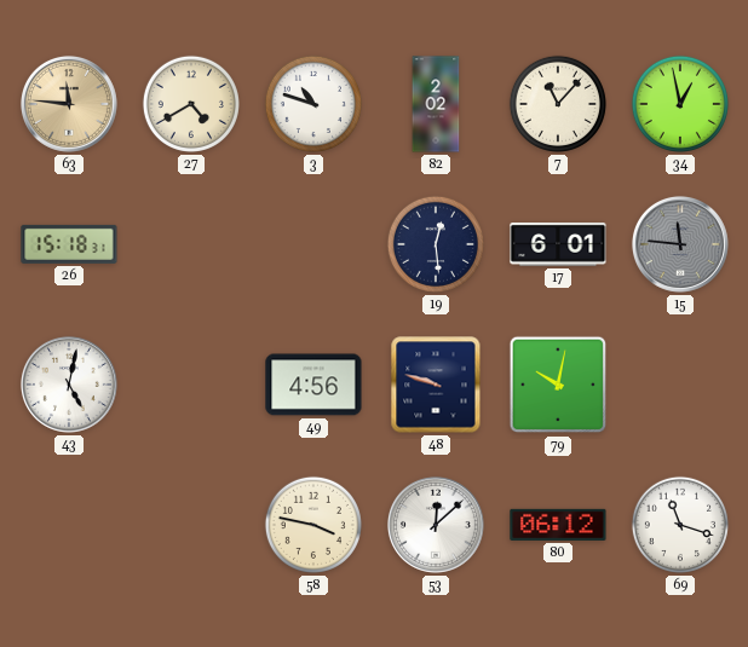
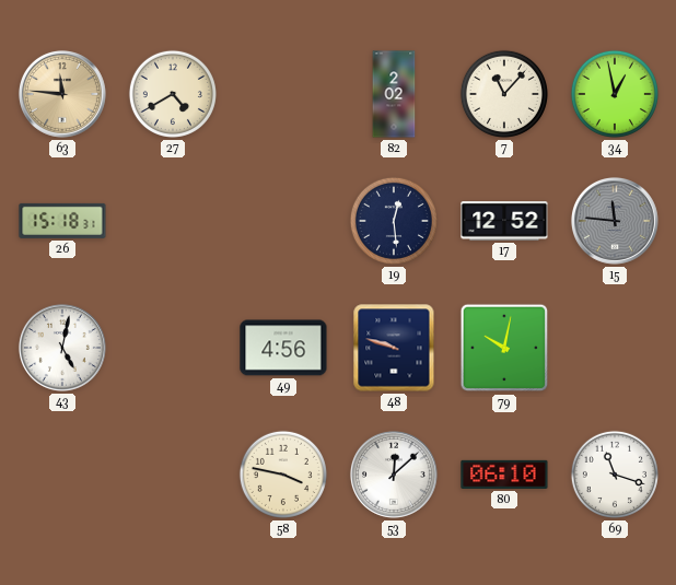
3: 10:48 -> none
17: 6:01 -> 12:52
80: 06:12 -> 06:10
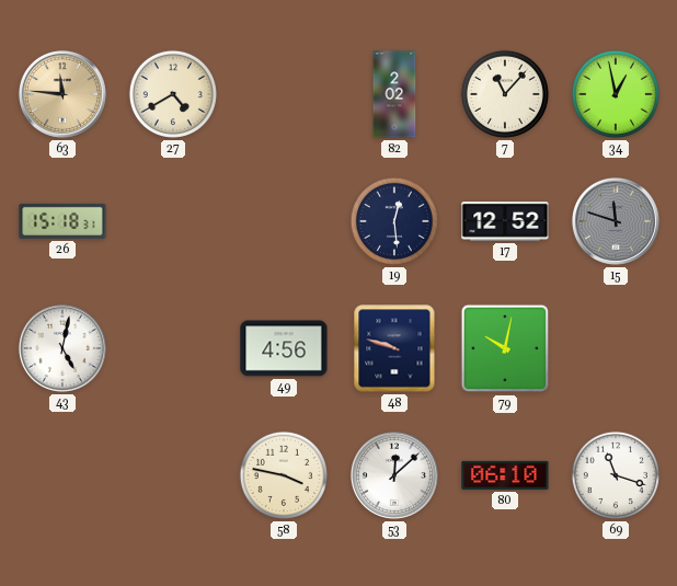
15: 11:46 -> 11:48
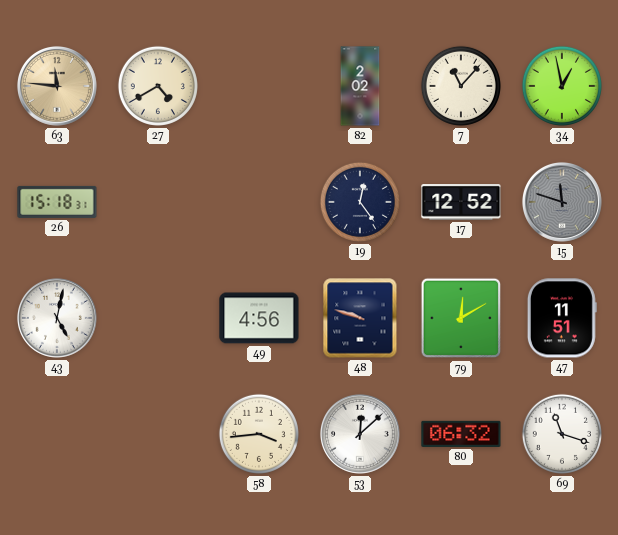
19: 12:29 -> 12:24
79: 10:02 -> 12:10
47: none -> 11:51
58: 3:47 -> 3:44
80: 06:10 -> 06:32
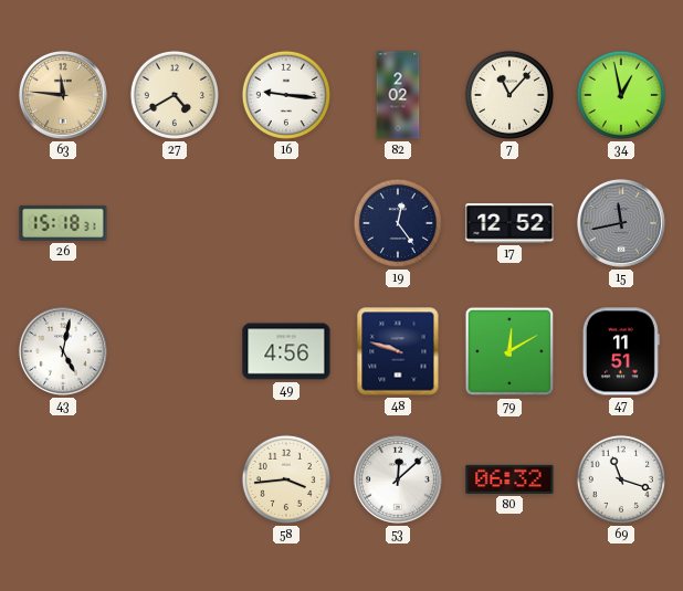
16: none -> 9:16
15: 11:48 -> 11:43
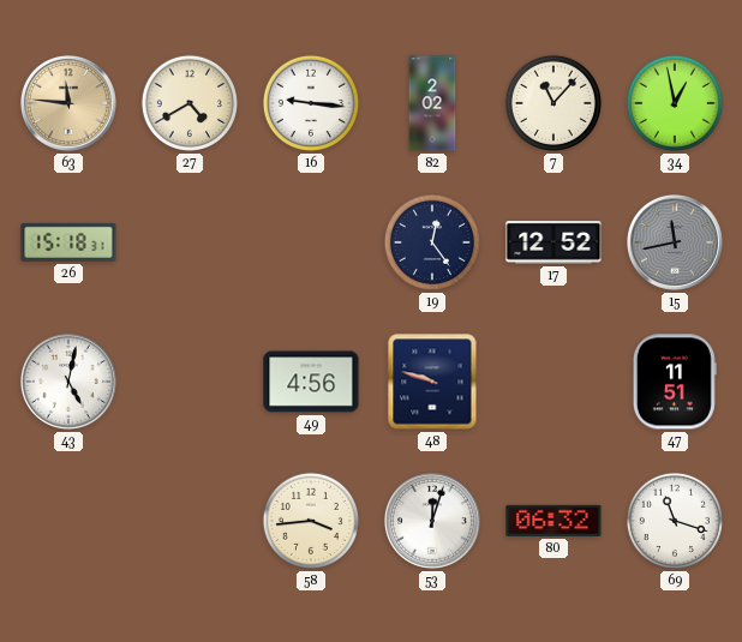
79: 12:10 -> none
53: 12:08 -> 12:03
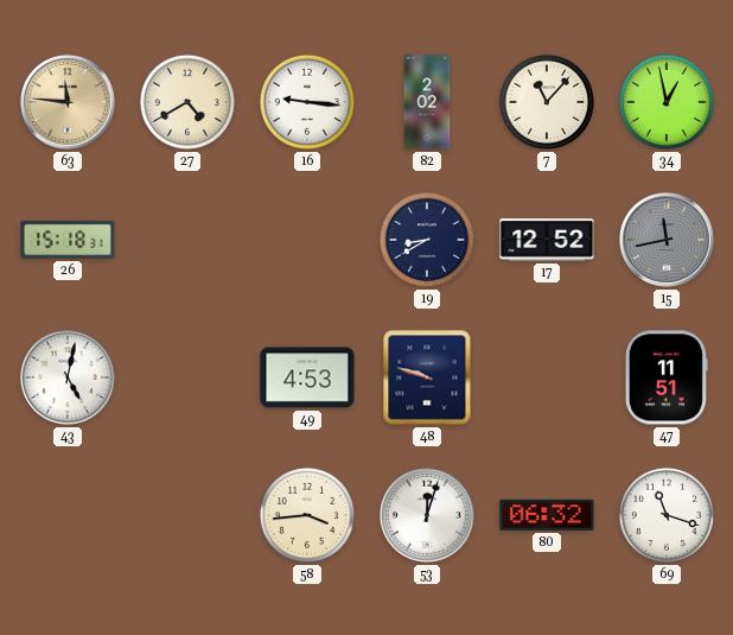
19: 12:24 -> 8:40
49: 4:56 -> 4:53
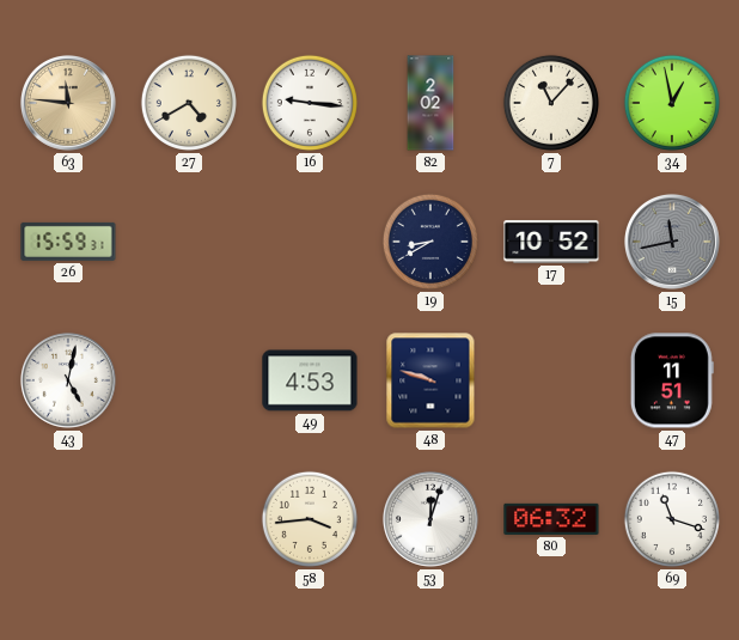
26: 15:18 -> 15:59
17: 12:52 -> 10:52
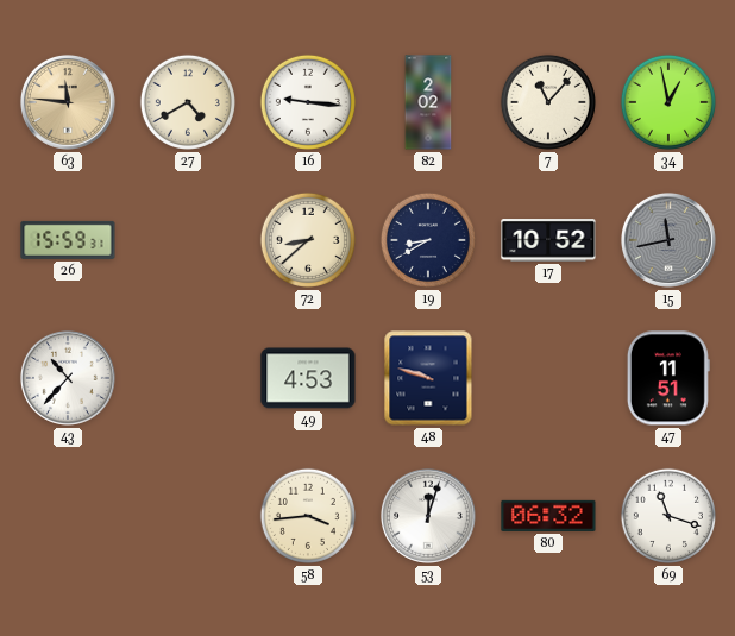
72: none -> 8:38
43: 5:02 -> 10:37
